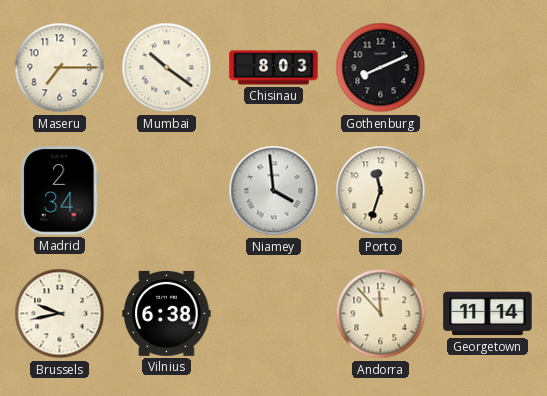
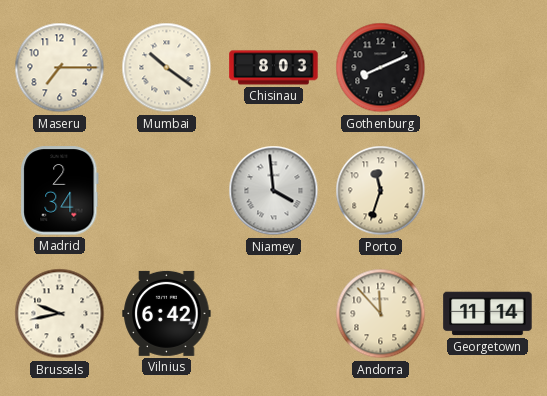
Vilnius: 6:38 -> 6:42
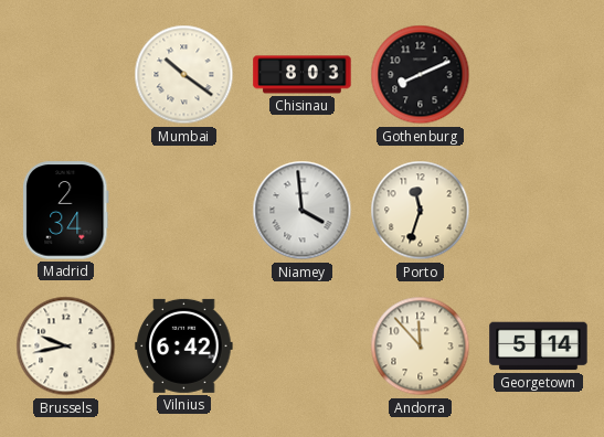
Maseru: 7:15 -> none
Georgetown: 11:14 -> 5:14
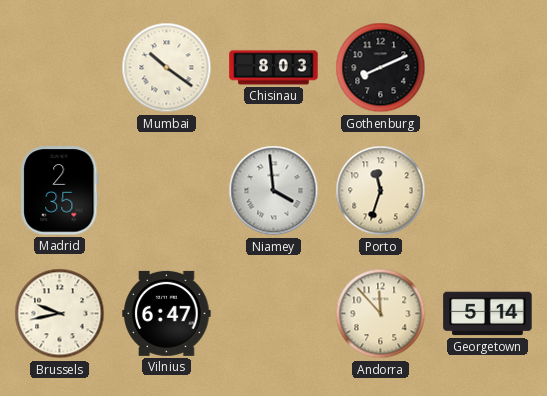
Madrid: 2:34 -> 2:35
Vilnius: 6:42 -> 6:47
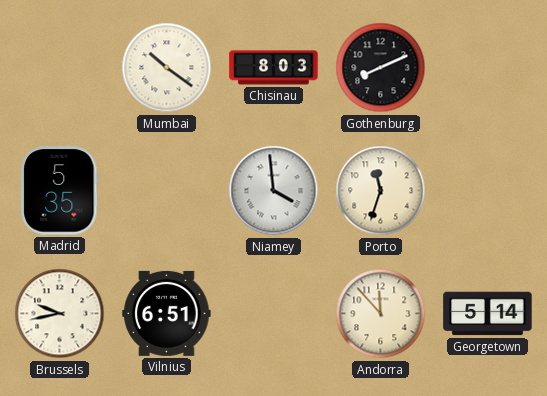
Madrid: 2:35 -> 5:35
Vilnius: 6:47 -> 6:51
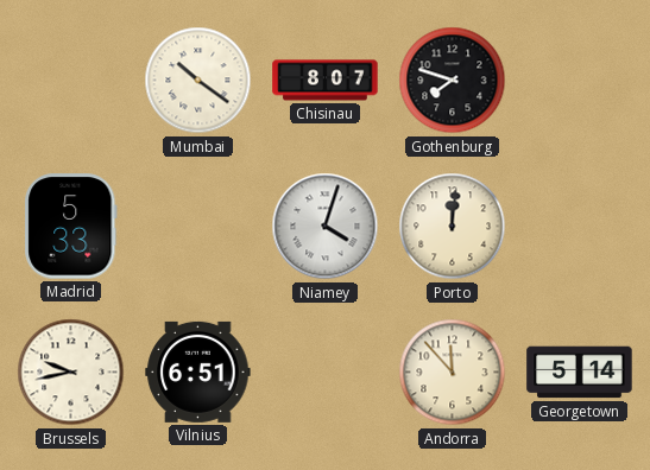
Chisinau: 8:03 -> 8:07
Gothenburg: 8:11 -> 7:48
Madrid: 5:35 -> 5:33
Niamey: 3:59 -> 4:03
Porto: 11:33 -> 12:01
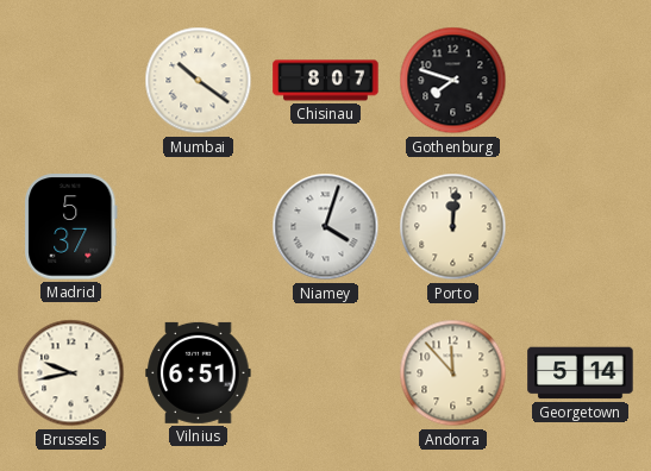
Madrid: 5:33 -> 5:37
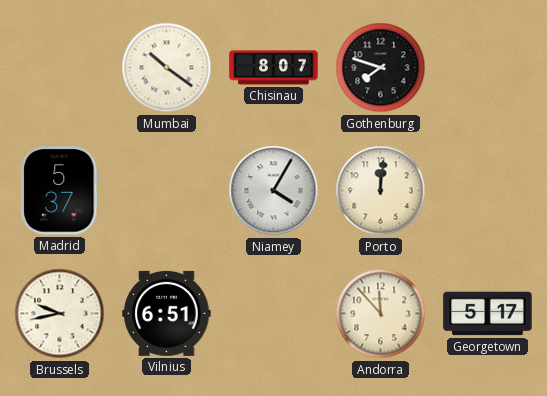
Niamey: 4:03 -> 4:05
Georgetown: 5:14 -> 5:17
